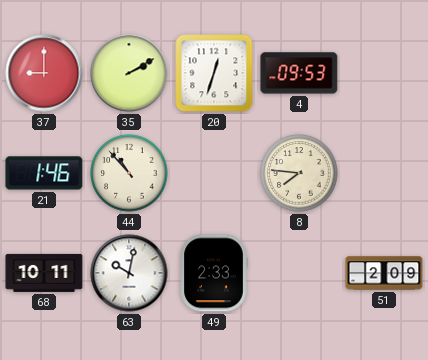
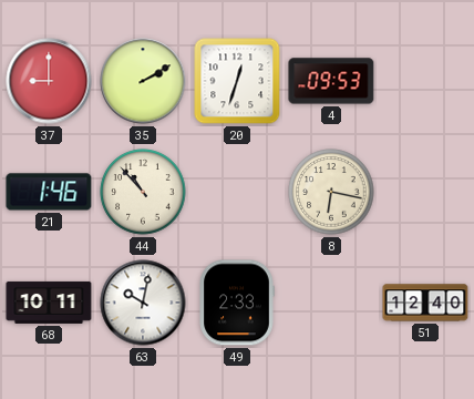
8: 7:46 -> 6:17
51: 2:09 -> 12:40
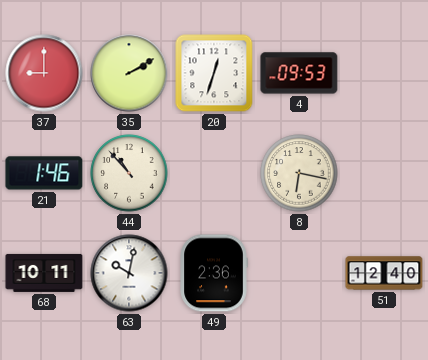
49: 2:33 -> 2:36
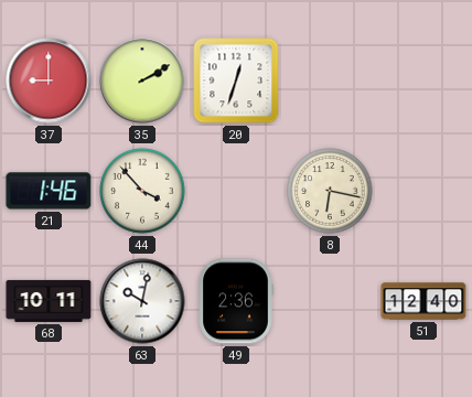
4: 09:53 -> none
44: 10:53 -> 3:53
